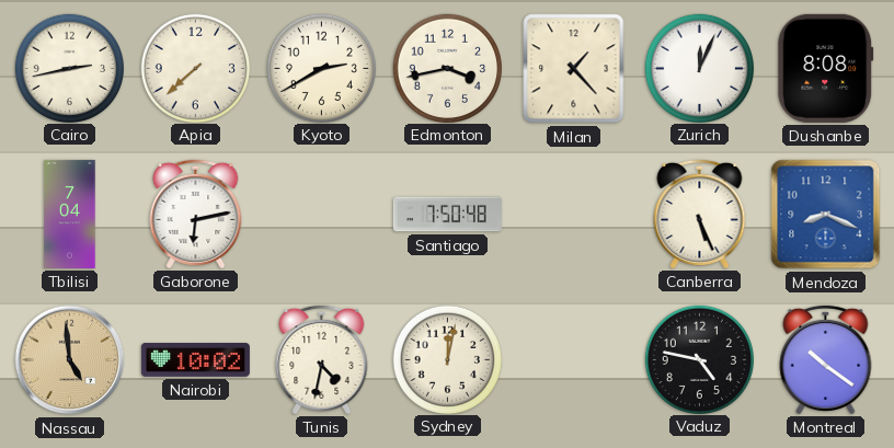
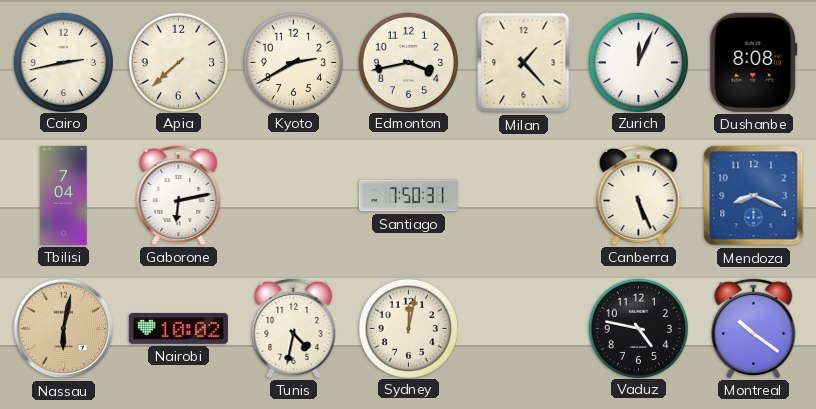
Santiago: 7:50:48 -> 7:50:31
Nassau: 4:59 -> 6:02
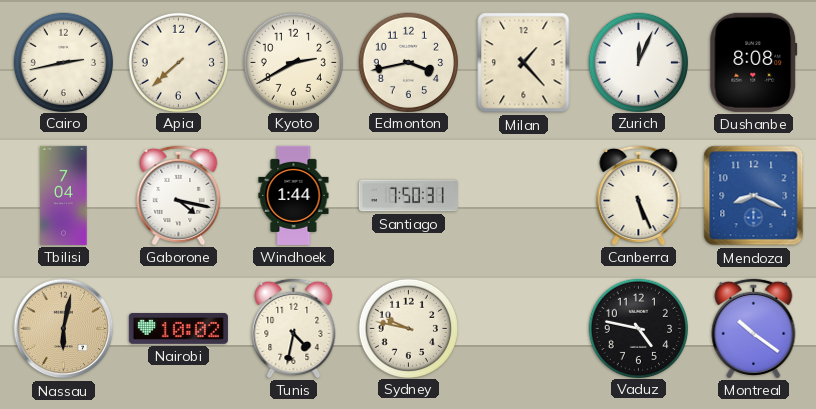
Gaborone: 6:13 -> 4:17
Windhoek: none -> 1:44
Sydney: 12:02 -> 9:47
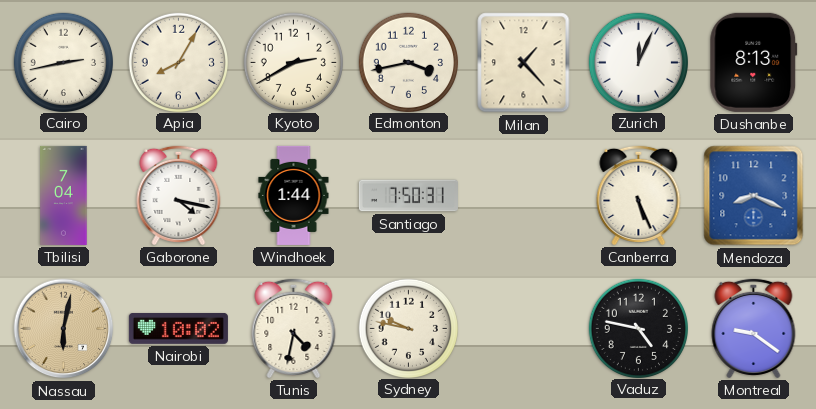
Apia: 7:38 -> 8:05
Dushanbe: 8:08 -> 8:13
Montreal: 10:21 -> 9:21
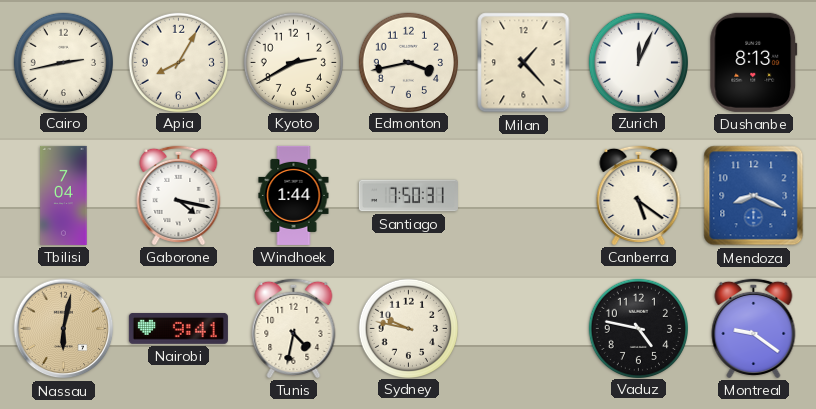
Canberra: 5:26 -> 5:21
Nairobi: 10:02 -> 9:41
